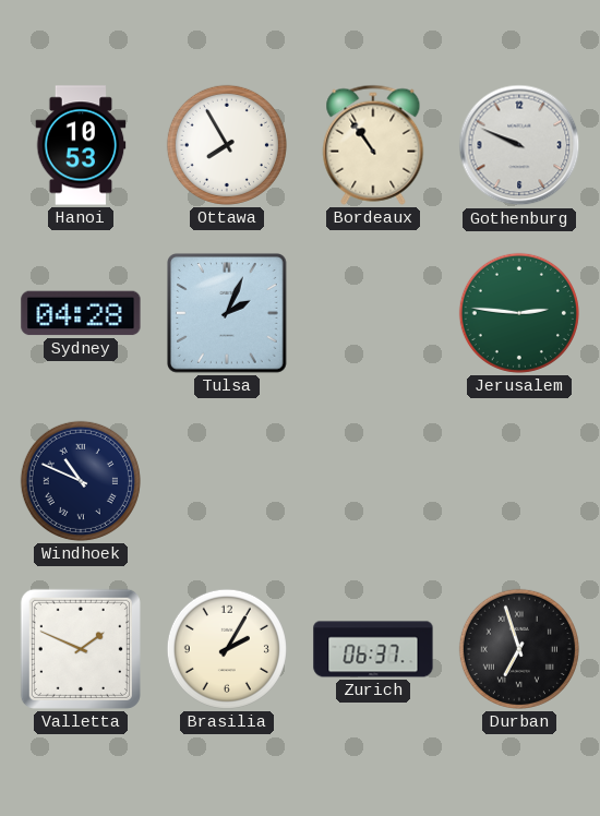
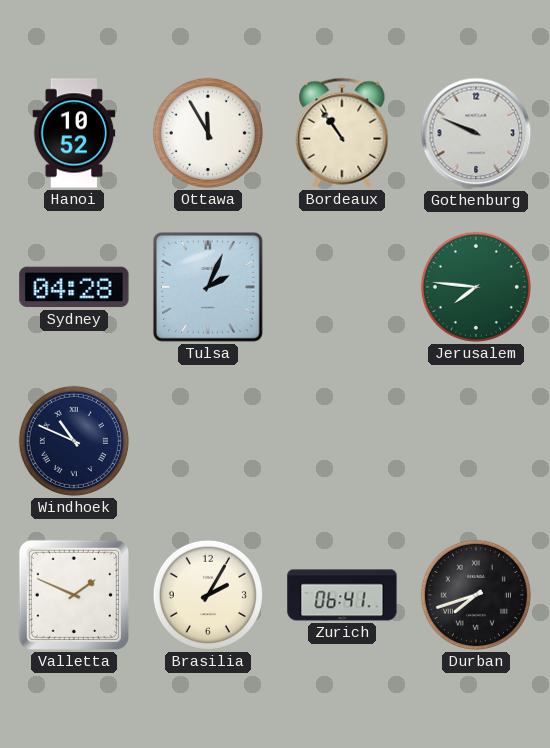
Hanoi: 10:53 -> 10:52
Ottawa: 7:55 -> 11:55
Jerusalem: 2:46 -> 7:46
Zurich: 06:37 -> 06:41
Durban: 6:57 -> 7:42
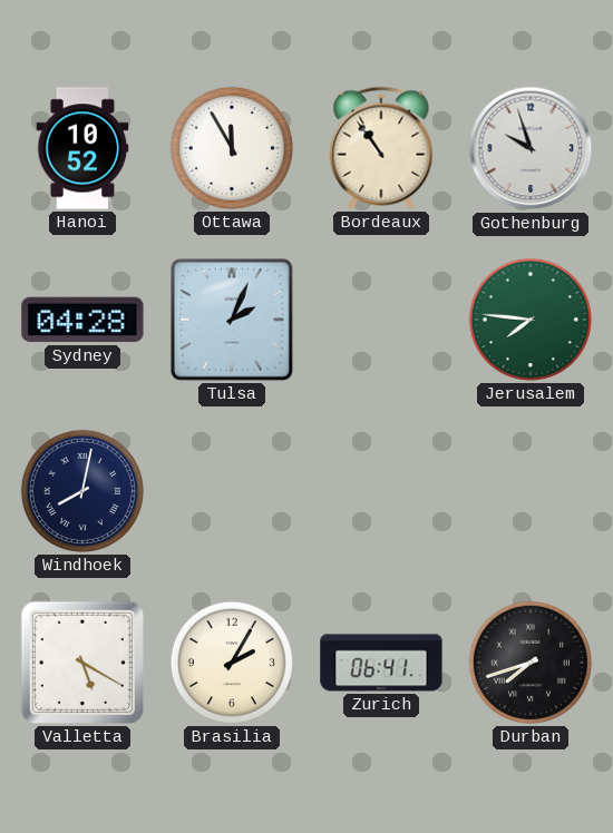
Gothenburg: 9:49 -> 9:57
Windhoek: 10:49 -> 8:02
Valletta: 1:49 -> 5:20
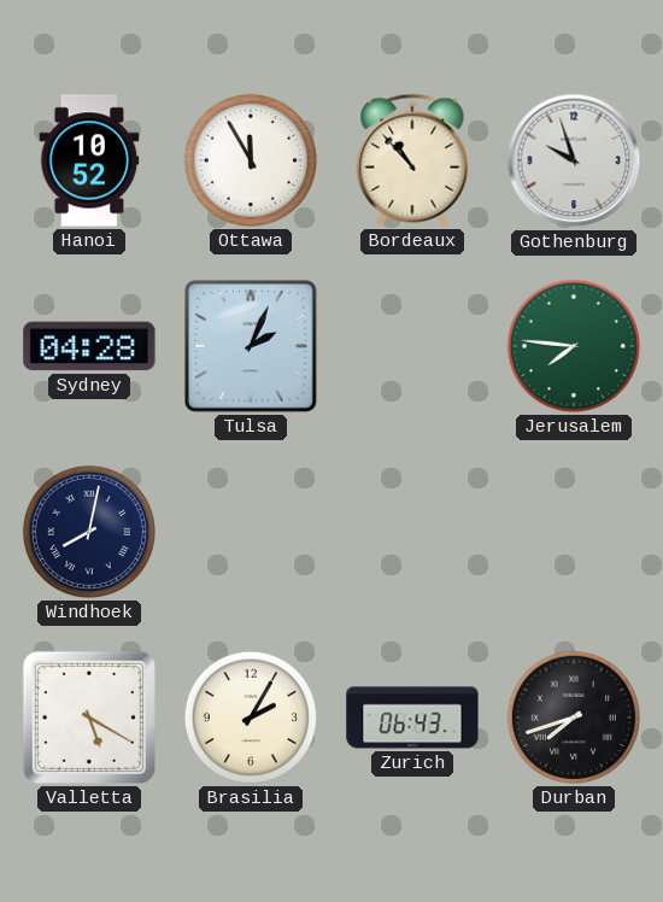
Bordeaux: 10:54 -> 10:53
Zurich: 06:41 -> 06:43
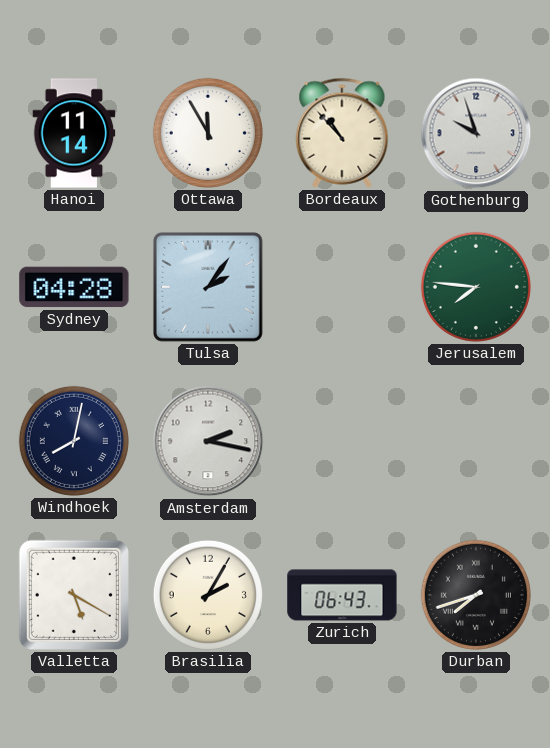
Hanoi: 10:52 -> 11:14
Tulsa: 2:04 -> 2:06
Amsterdam: none -> 2:17
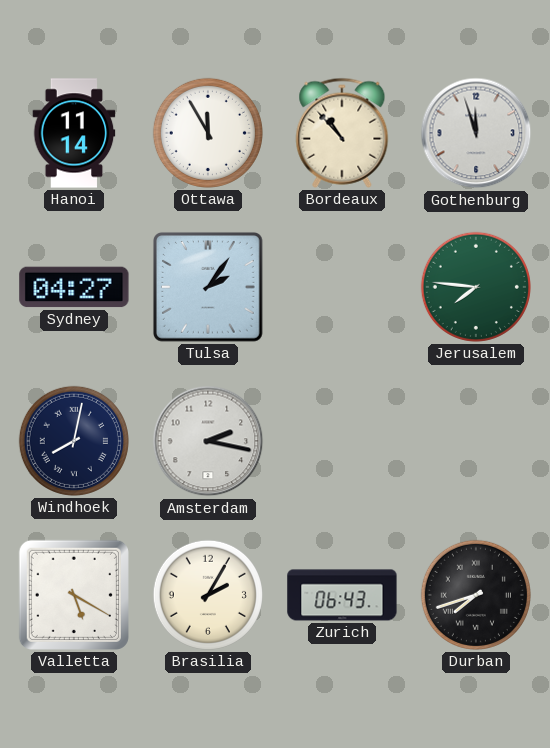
Gothenburg: 9:57 -> 11:57
Sydney: 04:28 -> 04:27
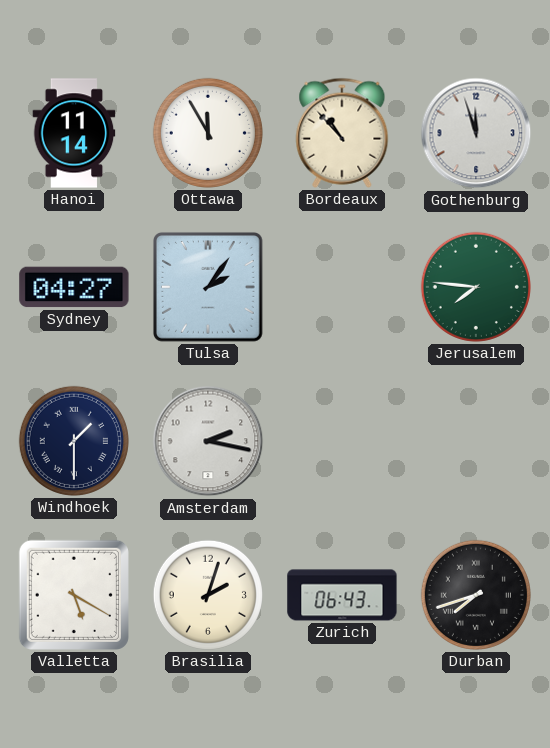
Windhoek: 8:02 -> 1:30
Brasilia: 2:05 -> 2:03
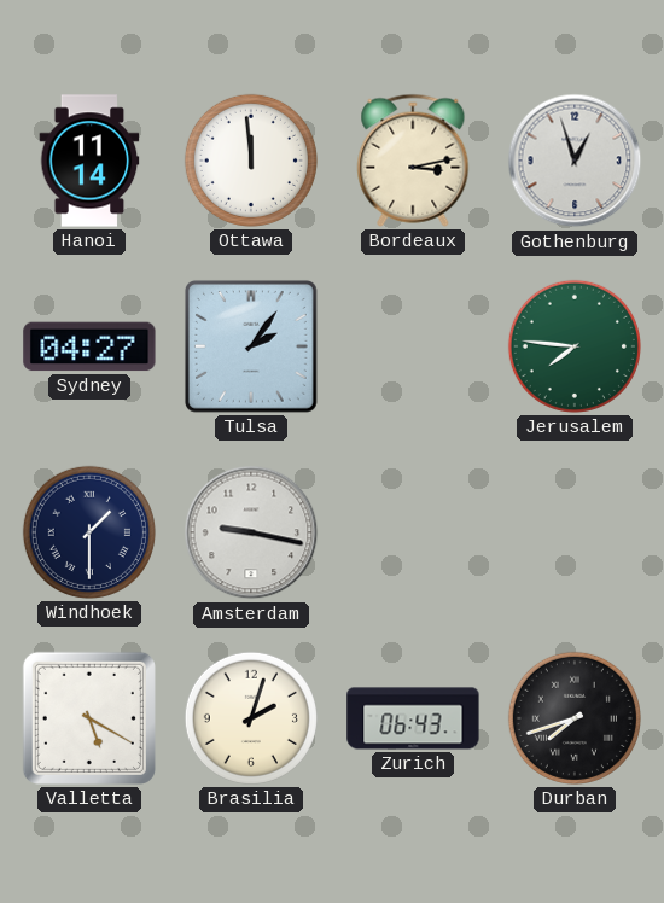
Ottawa: 11:55 -> 11:59
Bordeaux: 10:53 -> 3:13
Gothenburg: 11:57 -> 12:57
Amsterdam: 2:17 -> 9:17
